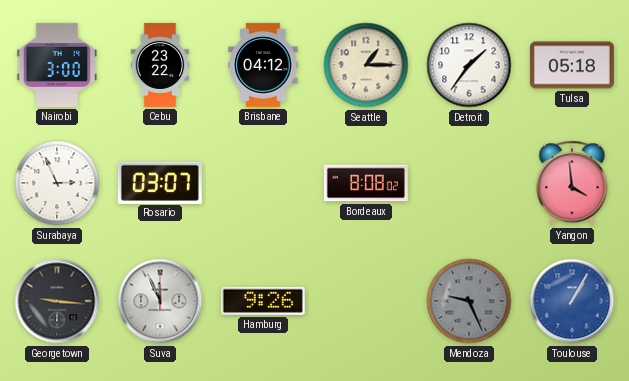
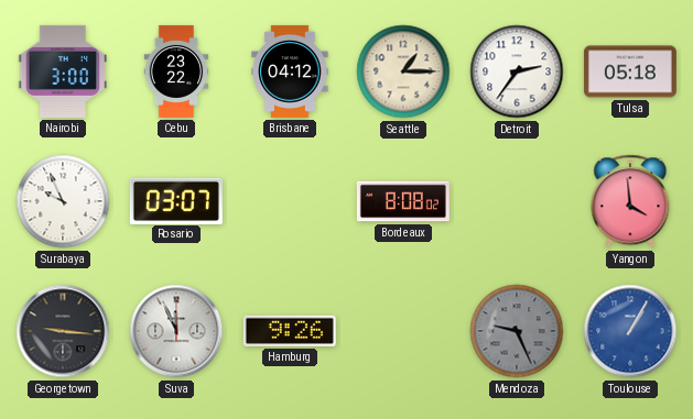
Detroit: 1:36 -> 2:36
Surabaya: 2:56 -> 9:56
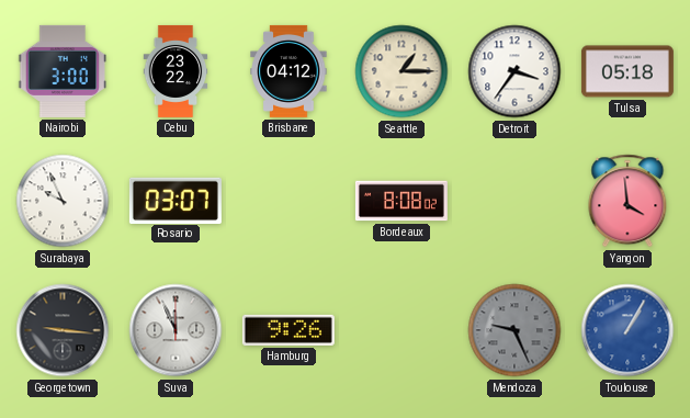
Detroit: 2:36 -> 3:36
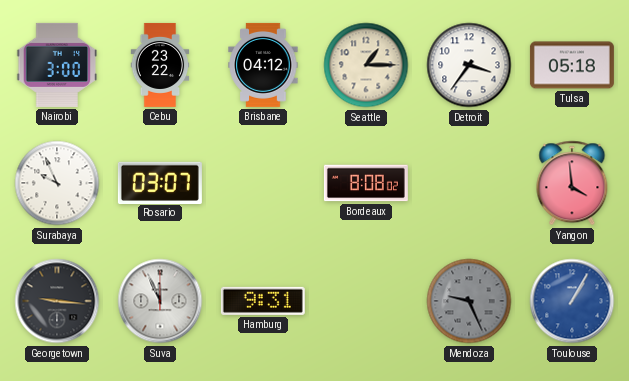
Hamburg: 9:26 -> 9:31
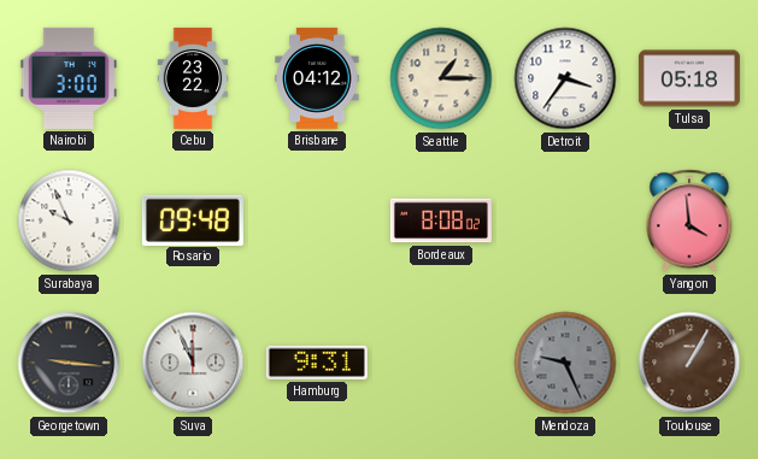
Rosario: 03:07 -> 09:48
Toulouse dial: blue -> brown
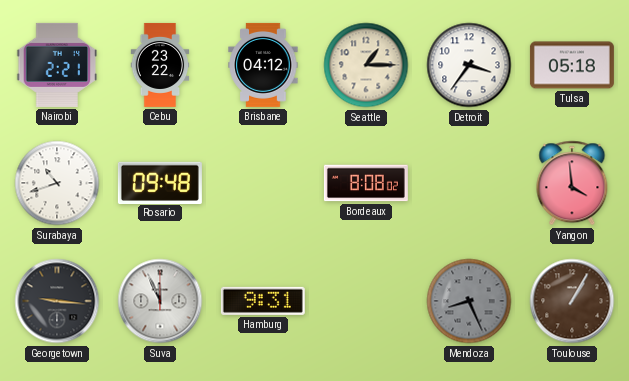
Nairobi: 3:00 -> 2:21
Surabaya: 9:56 -> 10:42
Mendoza: 9:26 -> 8:26
